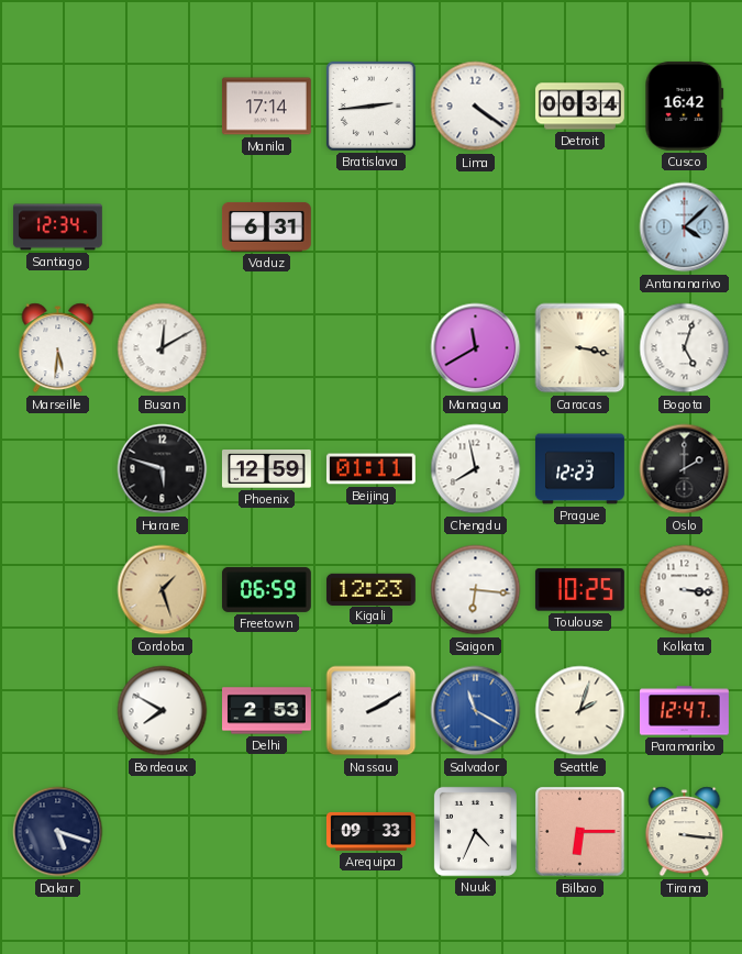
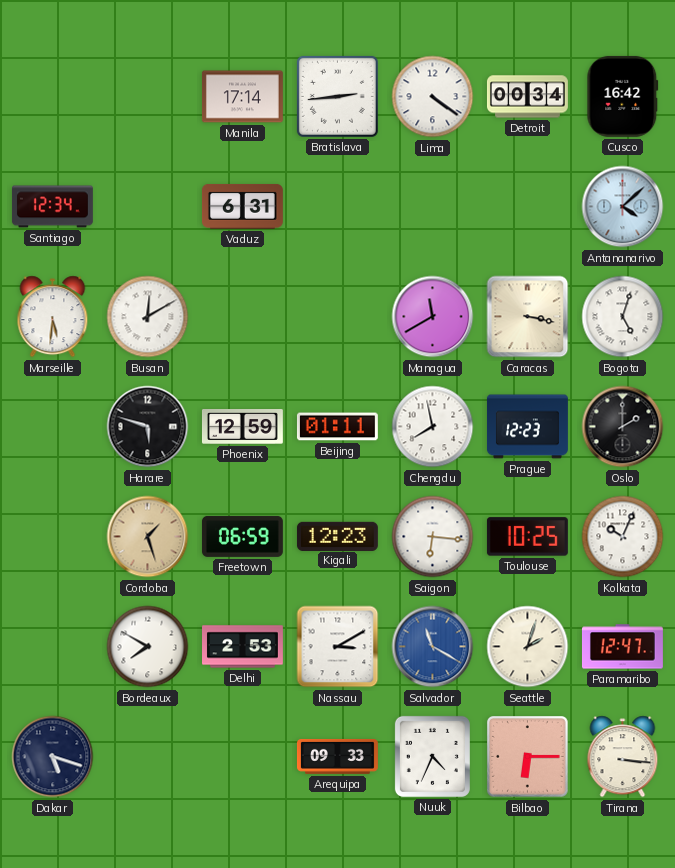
Kolkata: 3:16 -> 10:04
Nassau: 2:10 -> 3:10
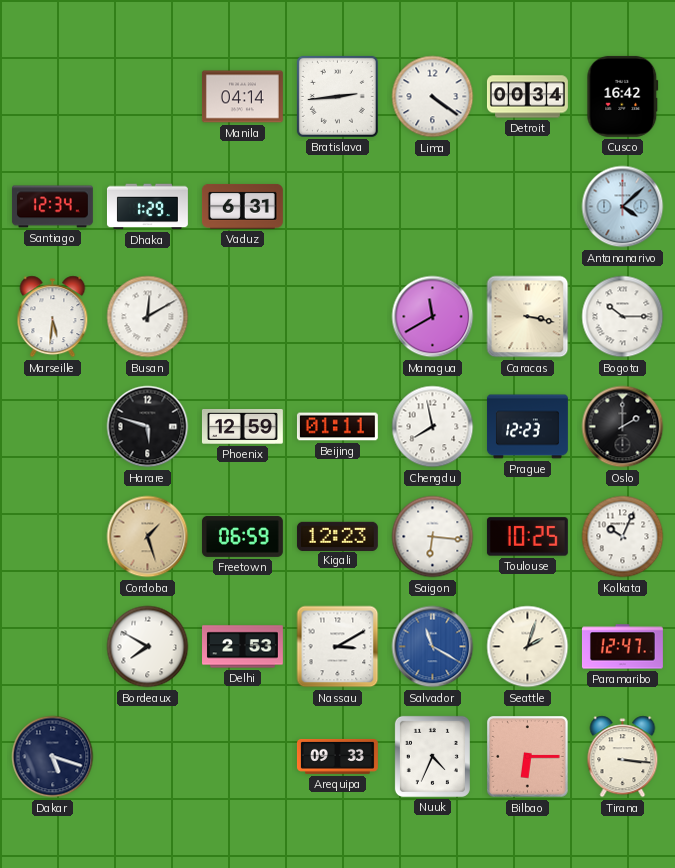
Manila: 17:14 -> 04:14
Dhaka: none -> 1:29
Bogota: 5:03 -> 10:15
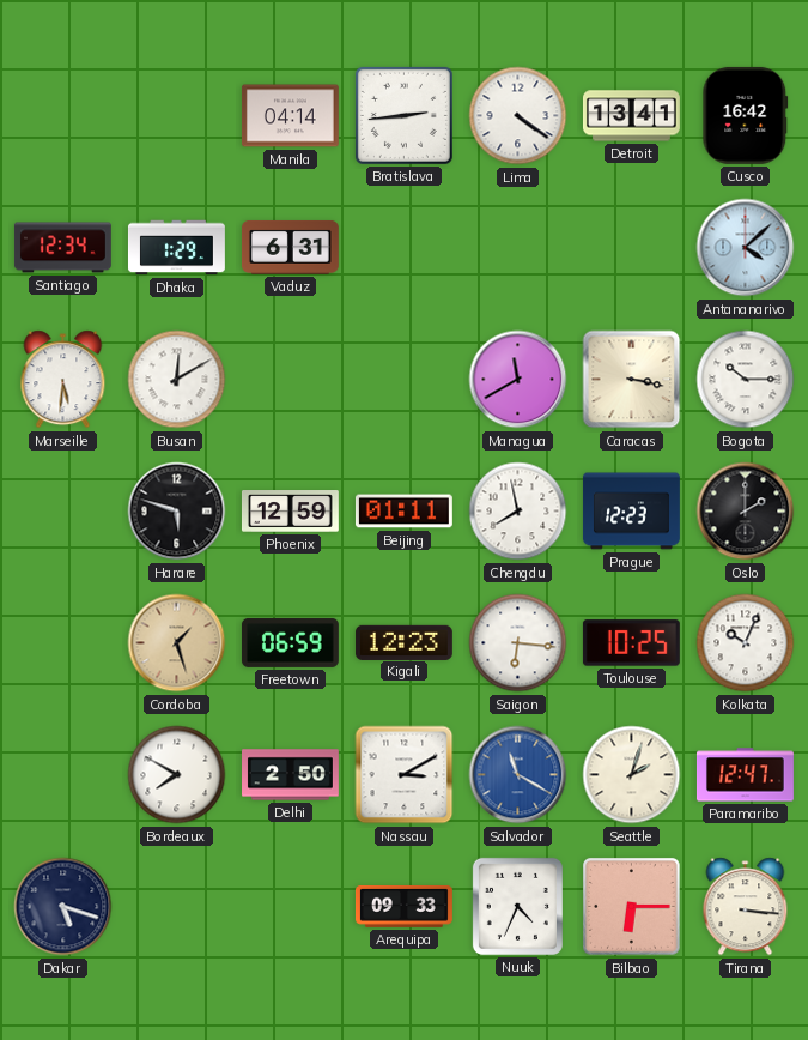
Detroit: 00:34 -> 13:41
Delhi: 2:53 -> 2:50
